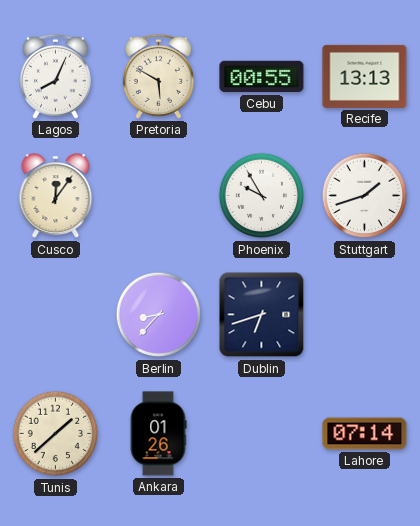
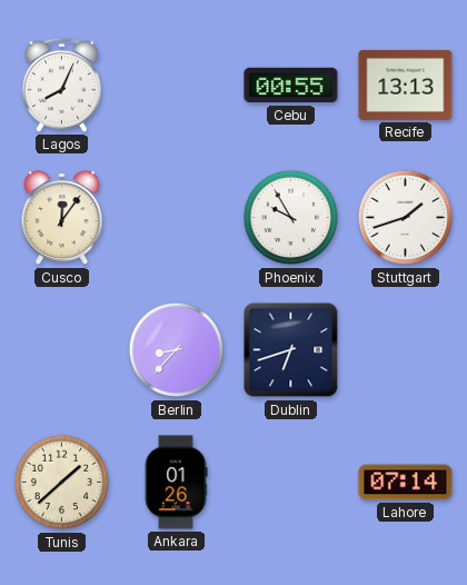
Pretoria: 5:50 -> none
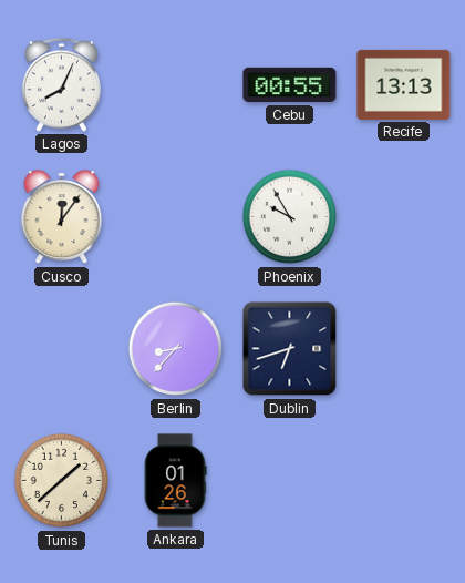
Stuttgart: 1:42 -> none
Lahore: 07:14 -> none
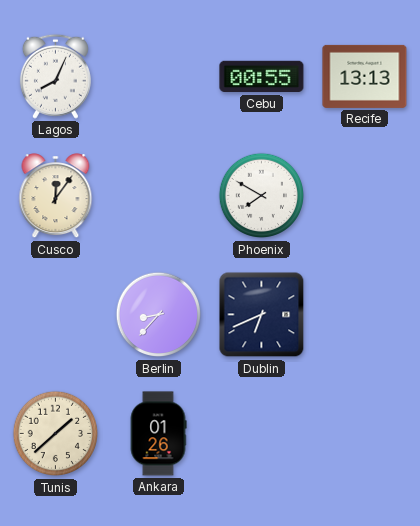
Phoenix: 9:55 -> 7:50
Dublin: 6:42 -> 6:41
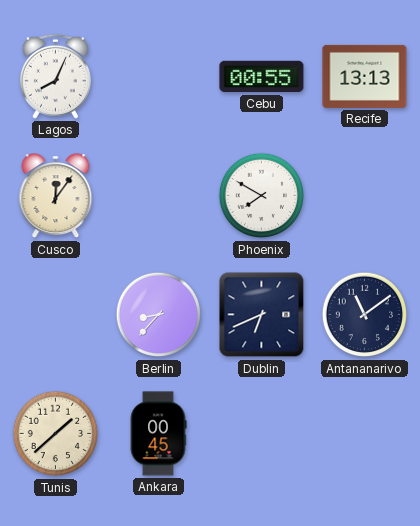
Antananarivo: none -> 11:09
Ankara: 01:26 -> 00:45
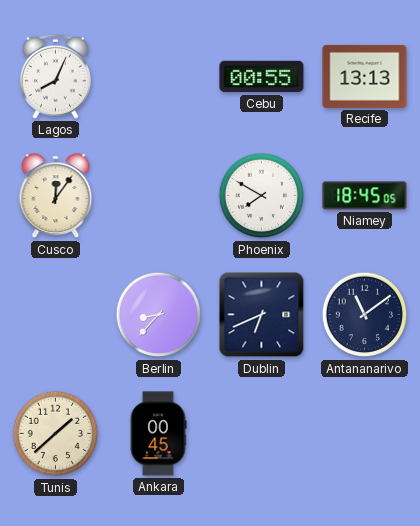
Niamey: none -> 18:45
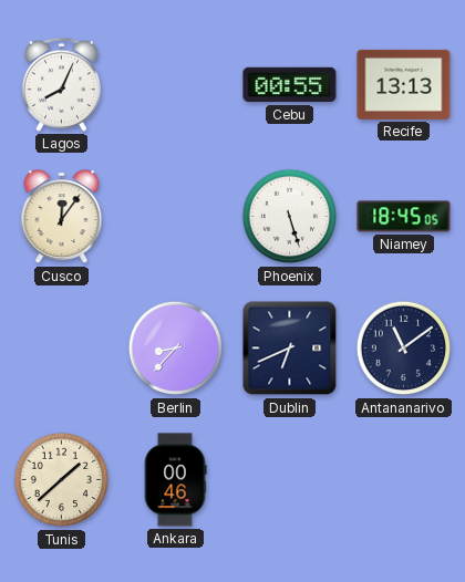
Phoenix: 7:50 -> 5:27
Ankara: 00:45 -> 00:46
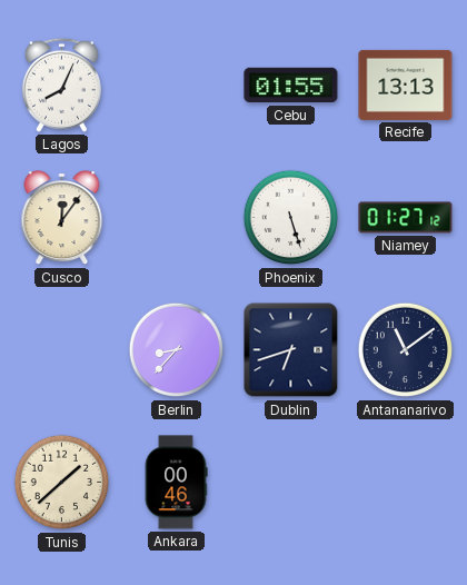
Cebu: 00:55 -> 01:55
Niamey: 18:45 -> 01:27
Dublin: 6:41 -> 6:42
